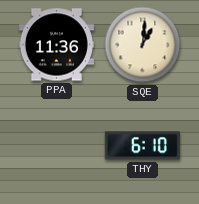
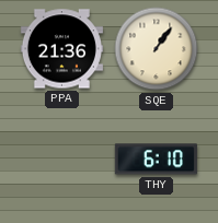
PPA: 11:36 -> 21:36
SQE: 1:01 -> 1:06
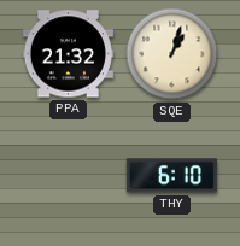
PPA: 21:36 -> 21:32
SQE: 1:06 -> 1:03
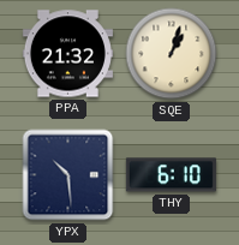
YPX: none -> 10:29
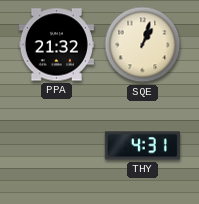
YPX: 10:29 -> none
THY: 6:10 -> 4:31
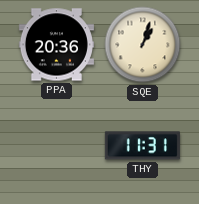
PPA: 21:32 -> 20:36
THY: 4:31 -> 11:31
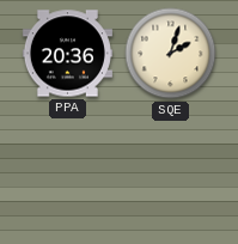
SQE: 1:03 -> 2:03
THY: 11:31 -> none
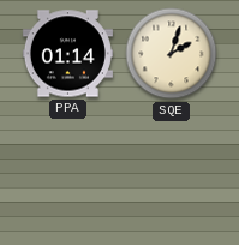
PPA: 20:36 -> 01:14
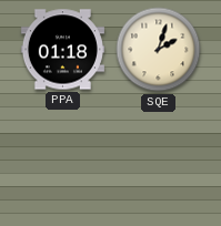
PPA: 01:14 -> 01:18
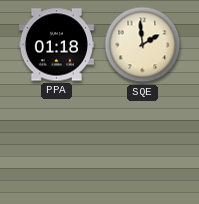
SQE: 2:03 -> 1:59
